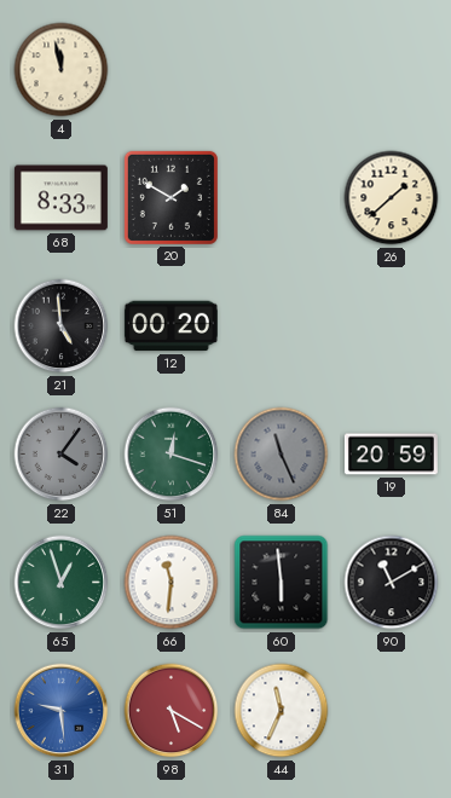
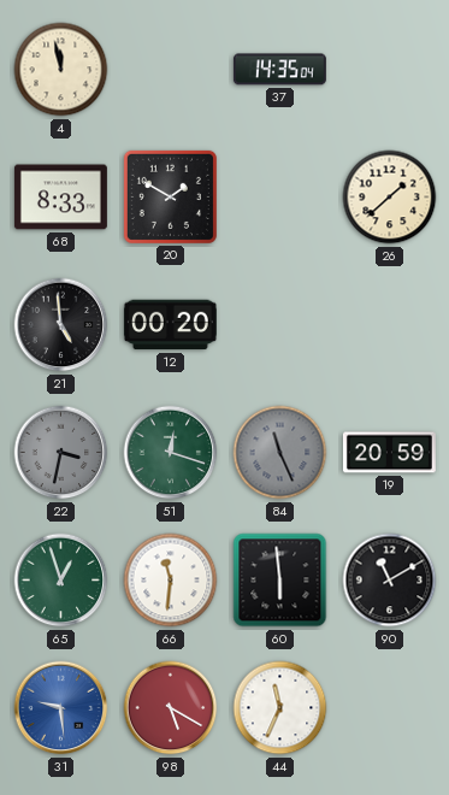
37: none -> 14:35
22: 4:06 -> 3:32
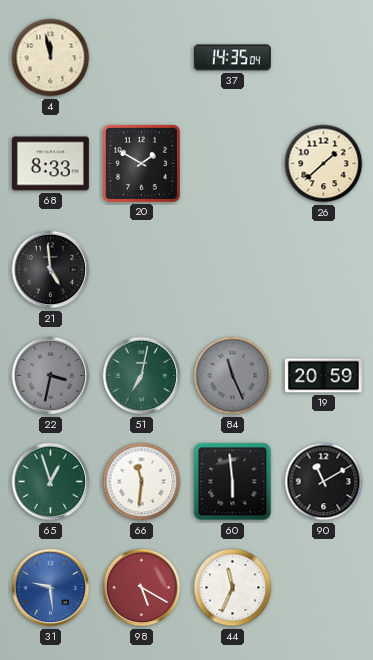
12: 00:20 -> none
51: 12:18 -> 7:02
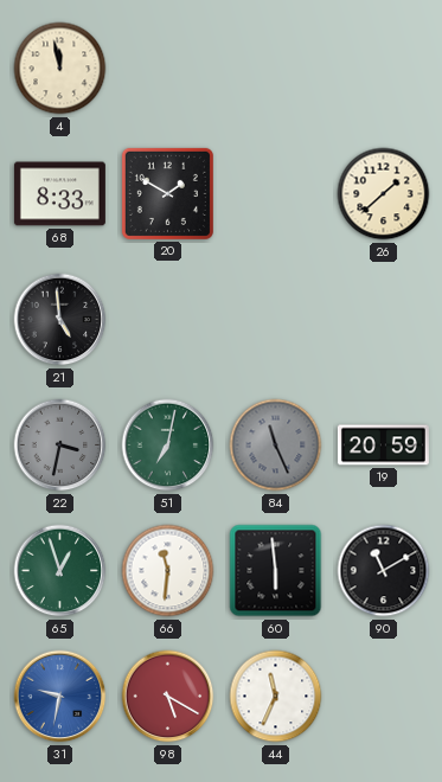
37: 14:35 -> none
31: 9:29 -> 9:32
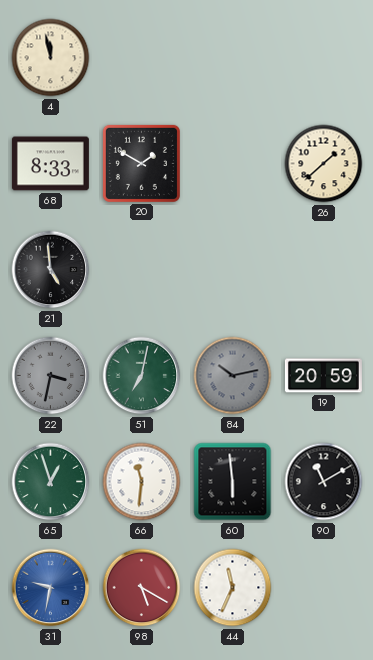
84: 11:26 -> 10:13
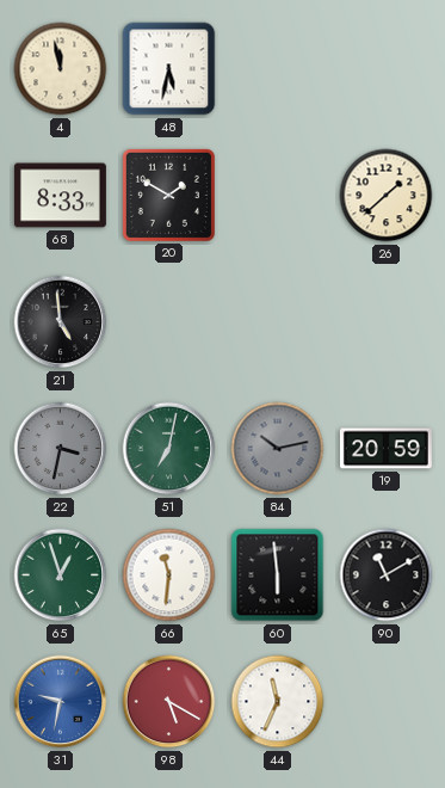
48: none -> 5:32
